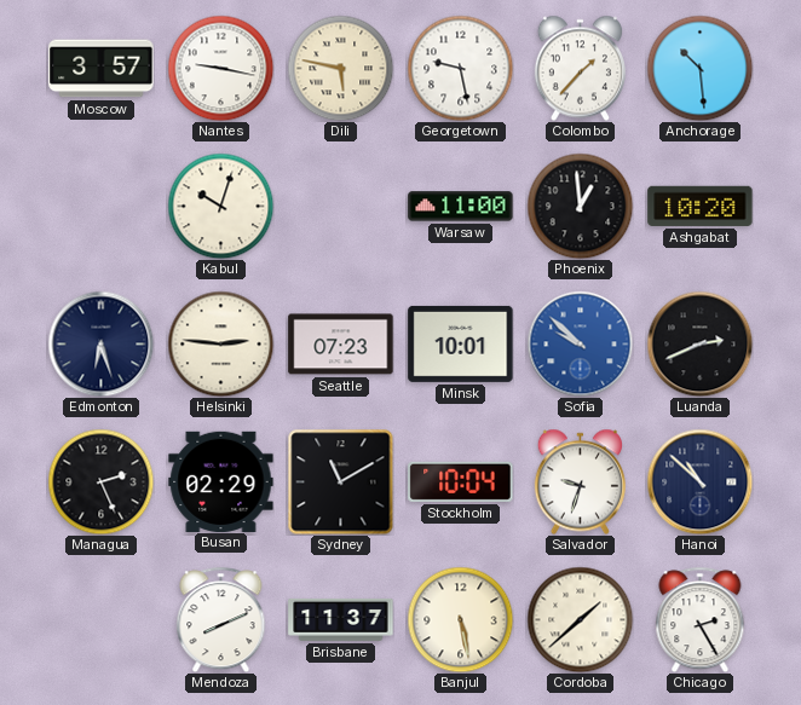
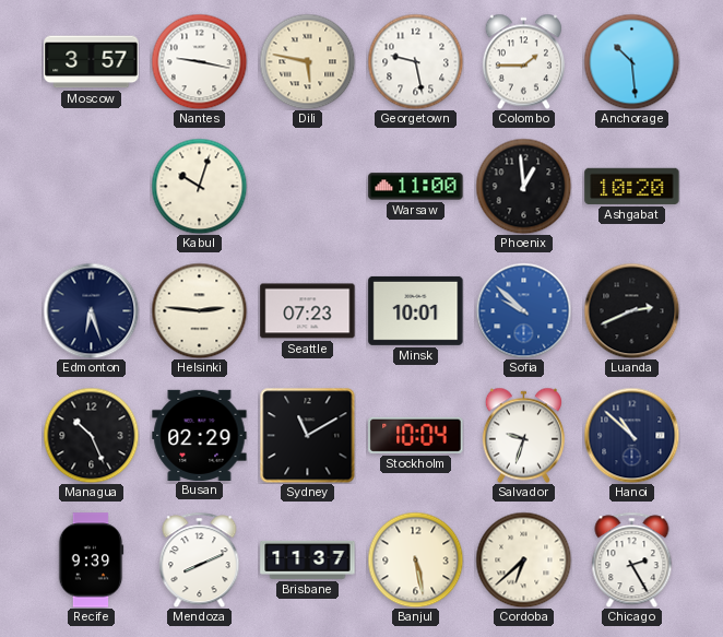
Colombo: 1:37 -> 1:45
Managua: 2:26 -> 10:26
Recife: none -> 9:39
Cordoba: 1:38 -> 6:38
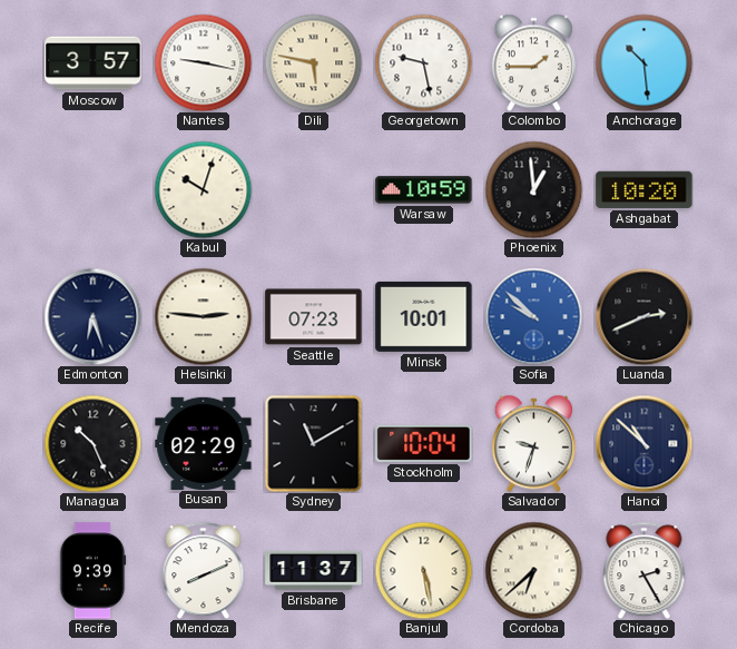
Warsaw: 11:00 -> 10:59
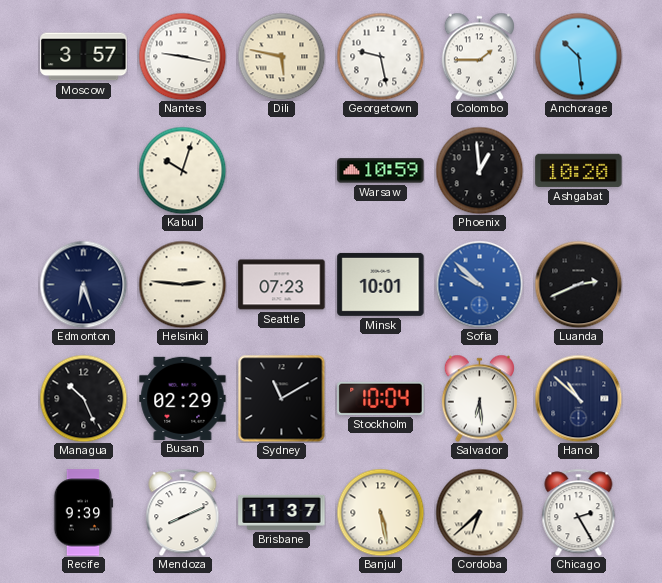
Salvador: 9:33 -> 6:29
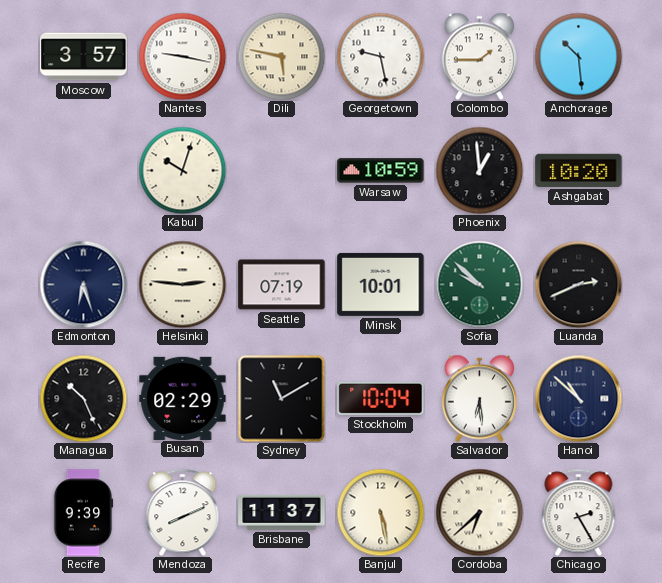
Seattle: 07:23 -> 07:19
Sofia dial: blue -> green
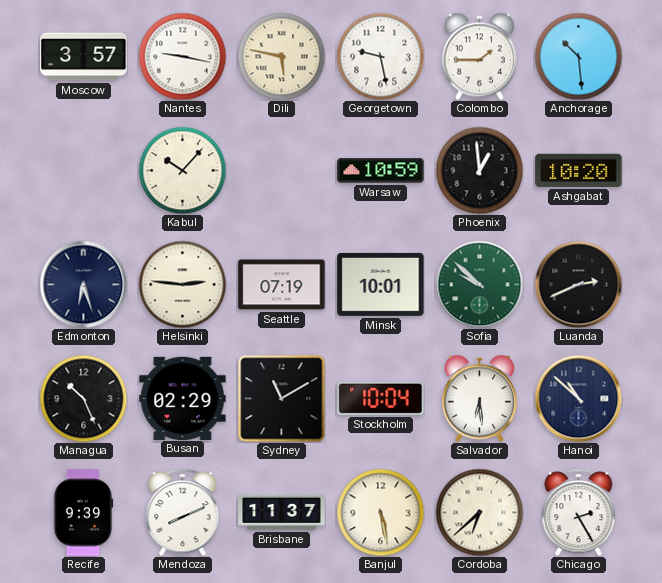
Kabul: 10:03 -> 10:07
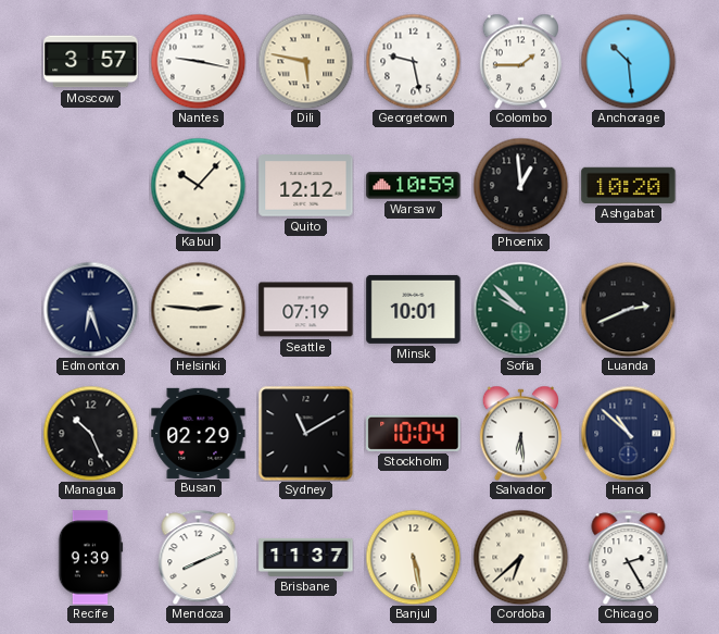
Quito: none -> 12:12
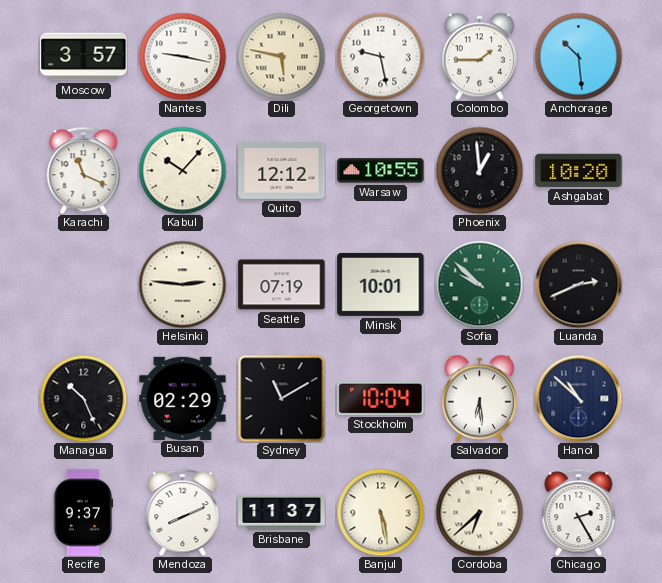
Karachi: none -> 11:19
Warsaw: 10:59 -> 10:55
Edmonton: 6:27 -> none
Recife: 9:39 -> 9:37
